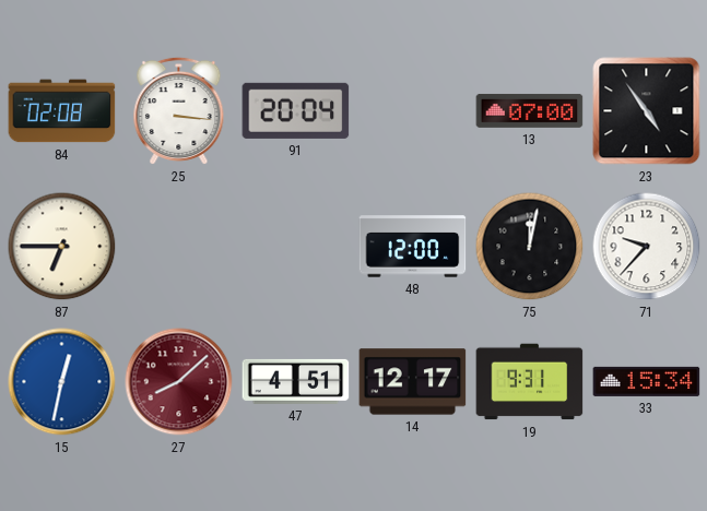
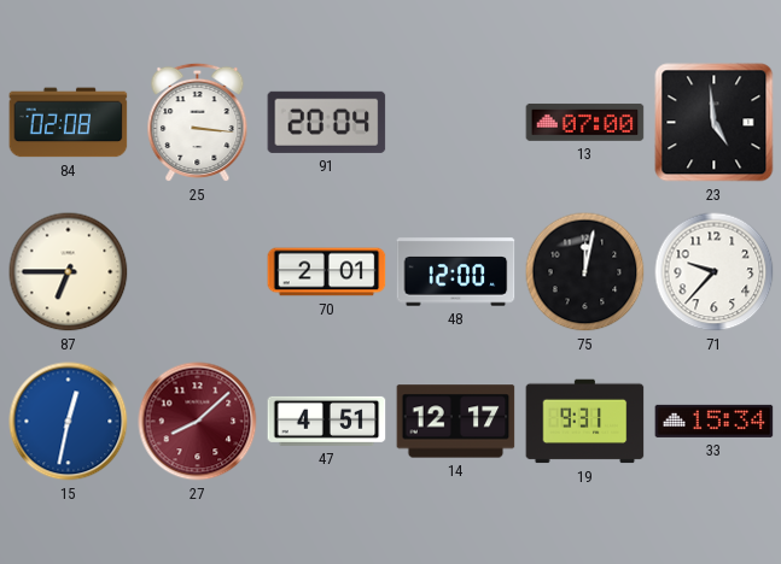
23: 4:54 -> 4:59
70: none -> 2:01
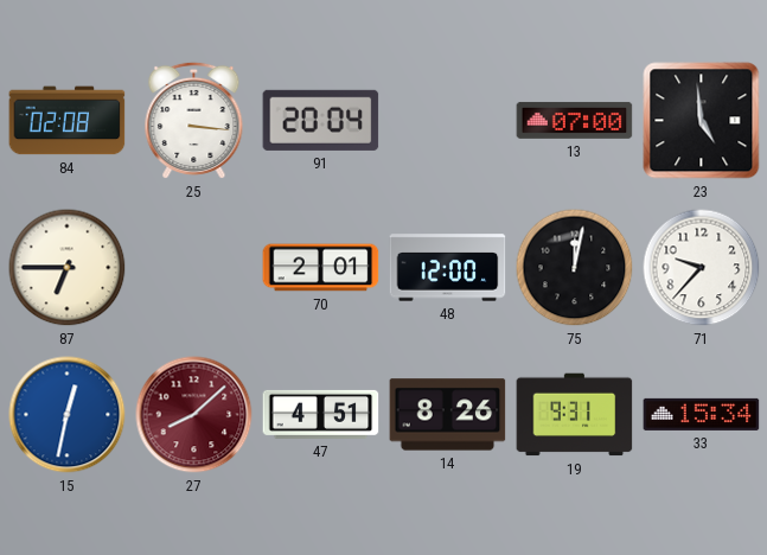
14: 12:17 -> 8:26
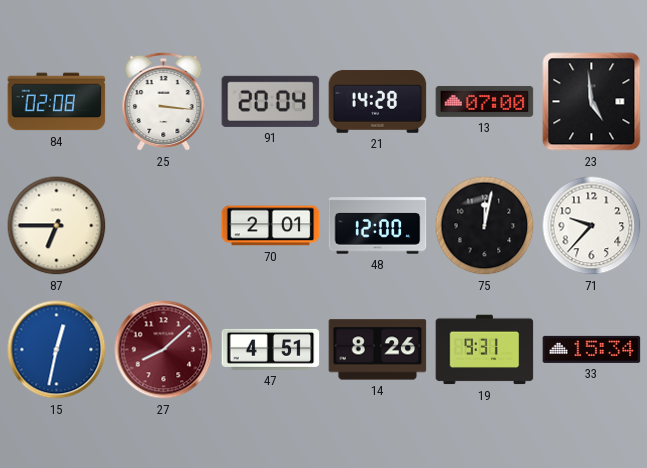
21: none -> 14:28
